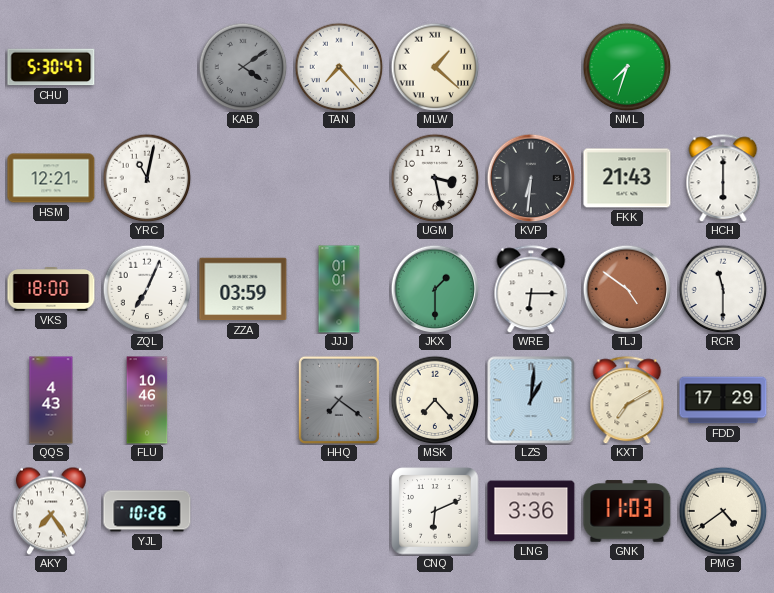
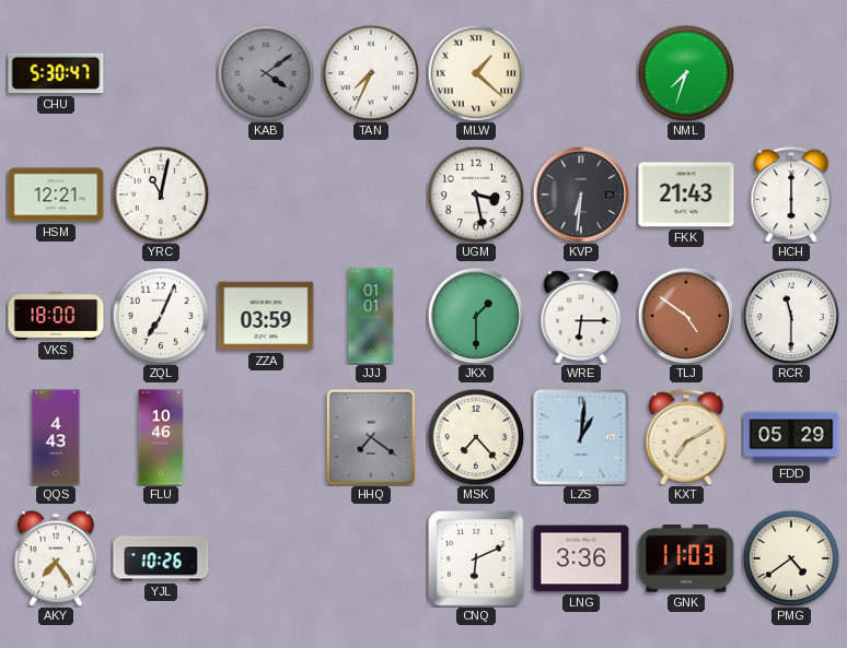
TAN: 7:23 -> 7:34
FDD: 17:29 -> 05:29
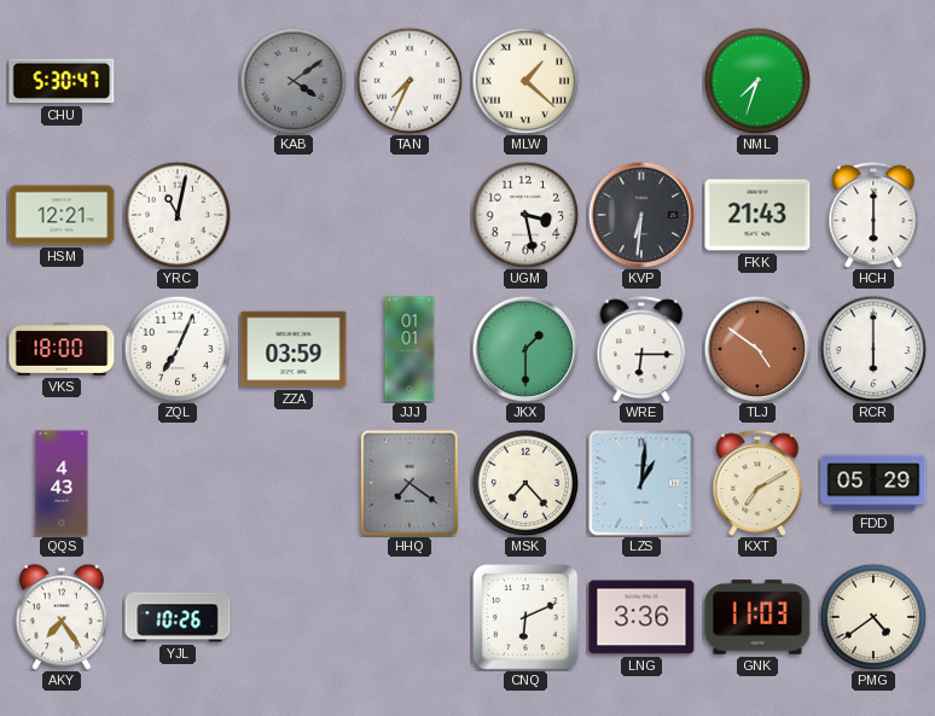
RCR: 11:30 -> 6:00
FLU: 10:46 -> none
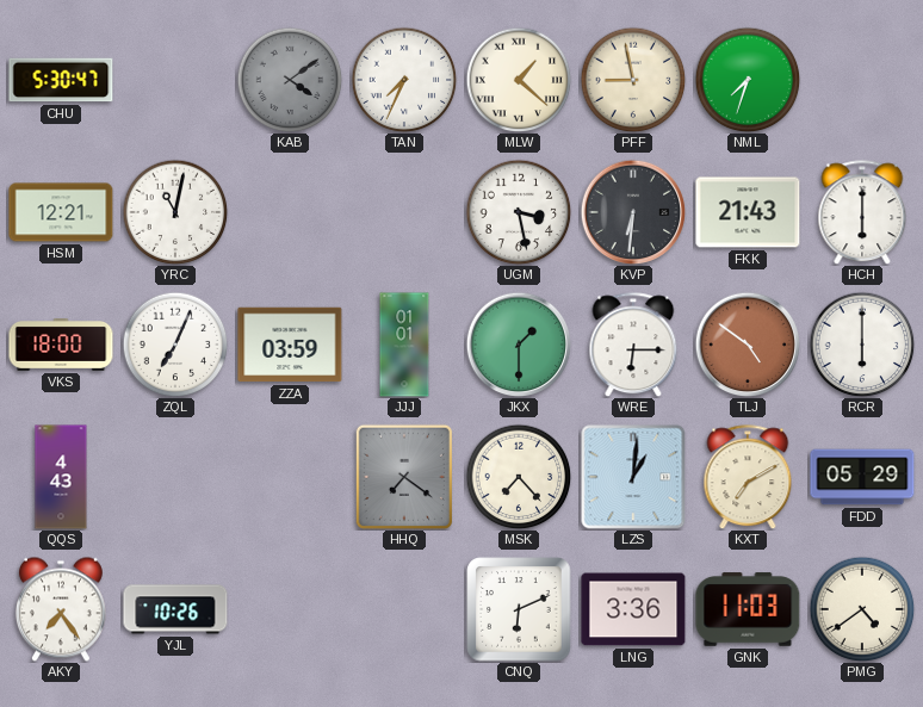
PFF: none -> 8:58
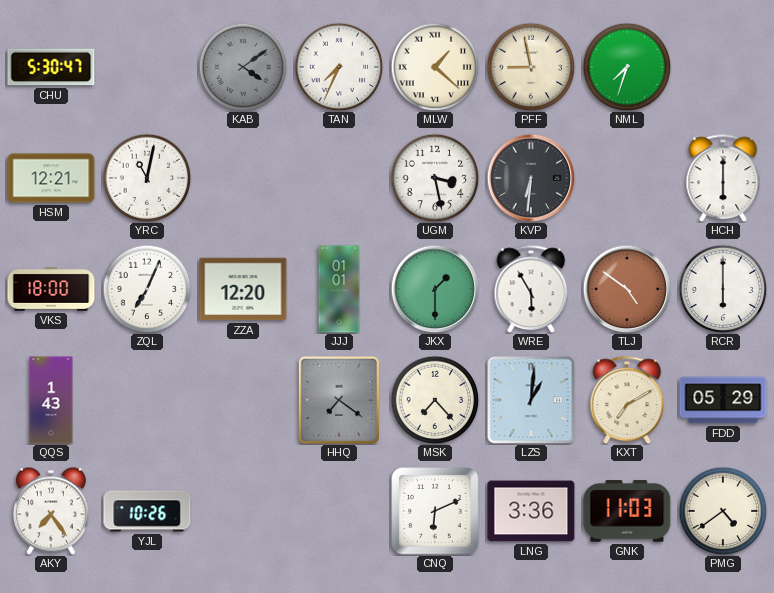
FKK: 21:43 -> none
ZZA: 03:59 -> 12:20
WRE: 6:15 -> 5:55
QQS: 4:43 -> 1:43
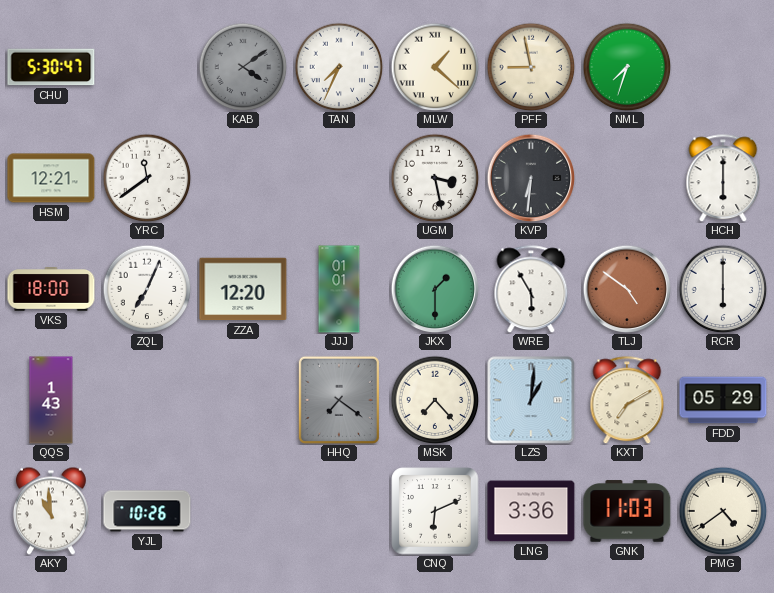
YRC: 11:02 -> 11:39
AKY: 7:24 -> 10:59
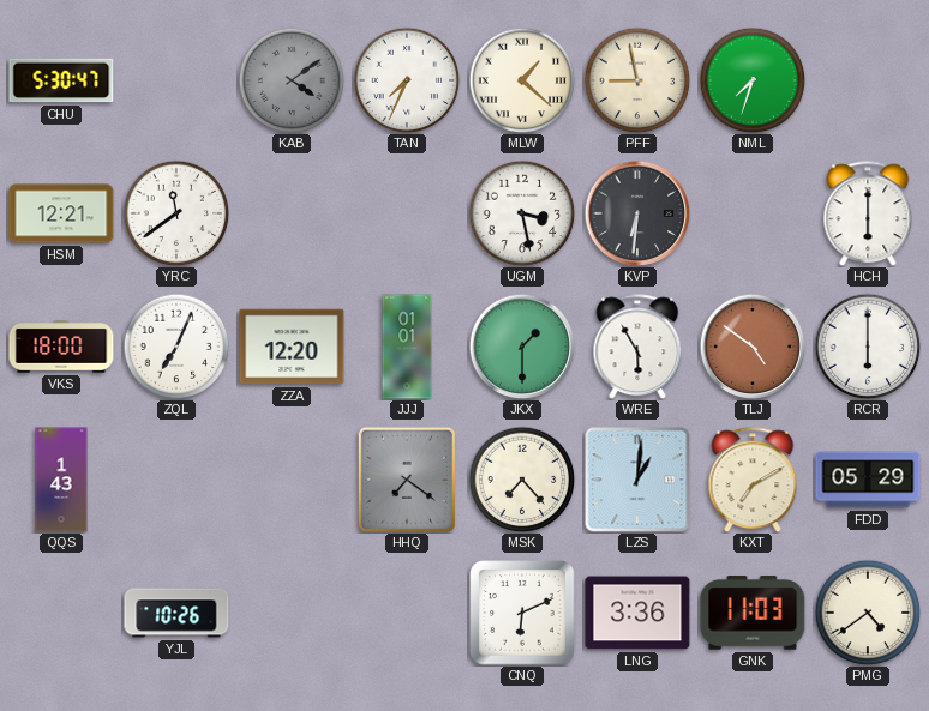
AKY: 10:59 -> none
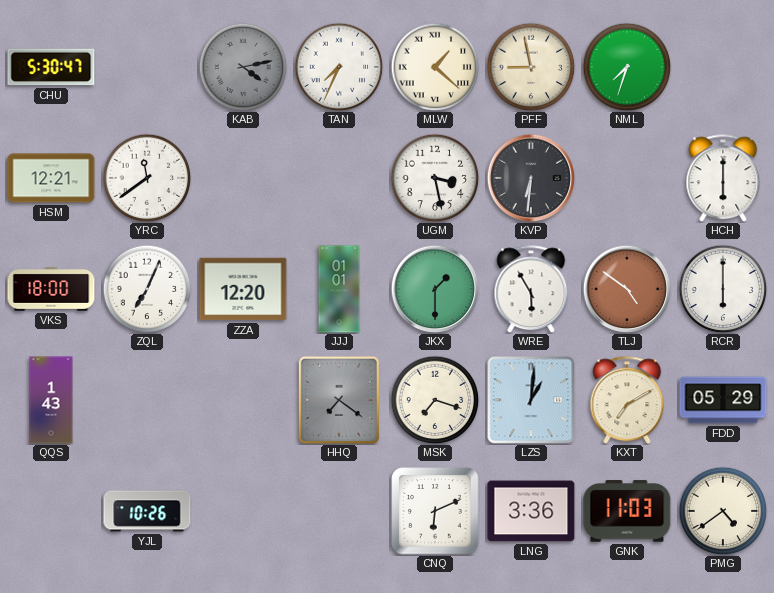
KAB: 4:09 -> 4:13
MSK: 7:23 -> 7:18
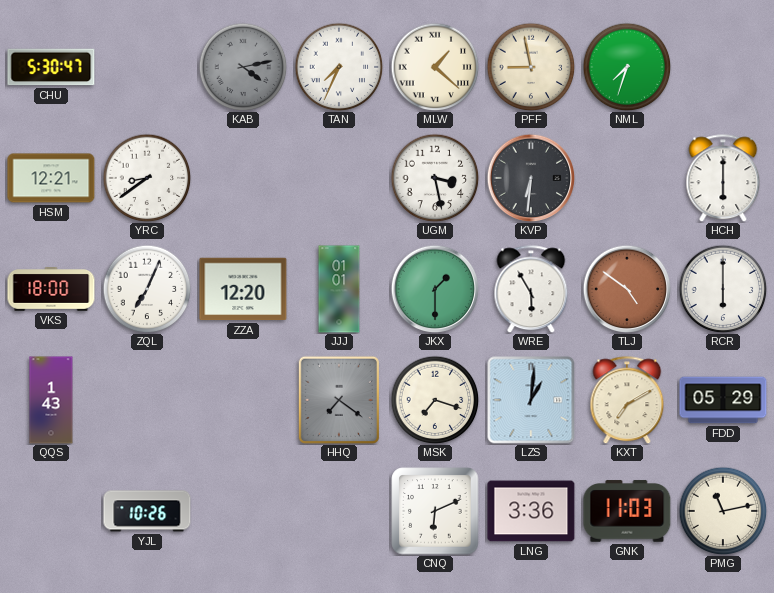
YRC: 11:39 -> 8:39
PMG: 4:39 -> 11:13
